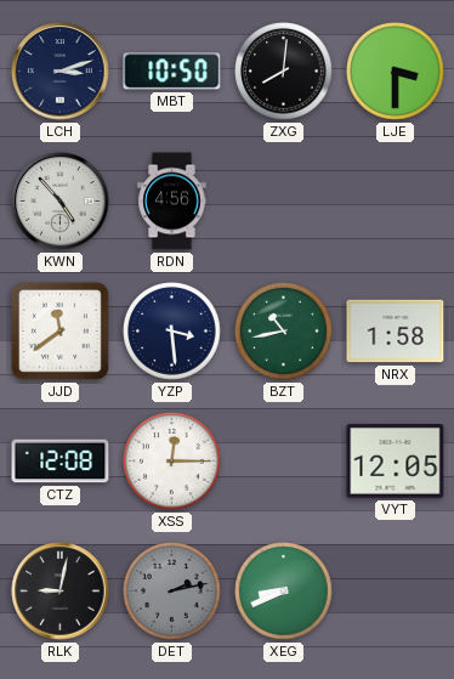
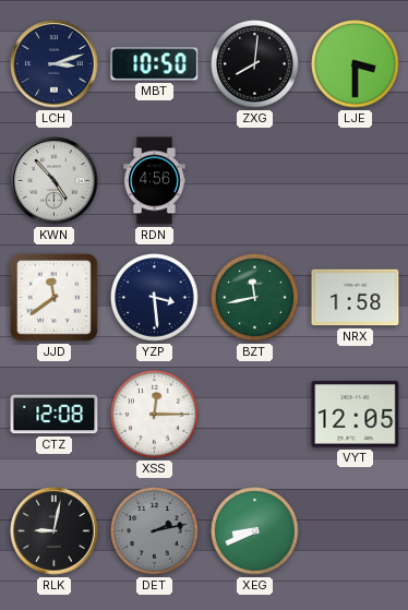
BZT: 10:43 -> 11:43
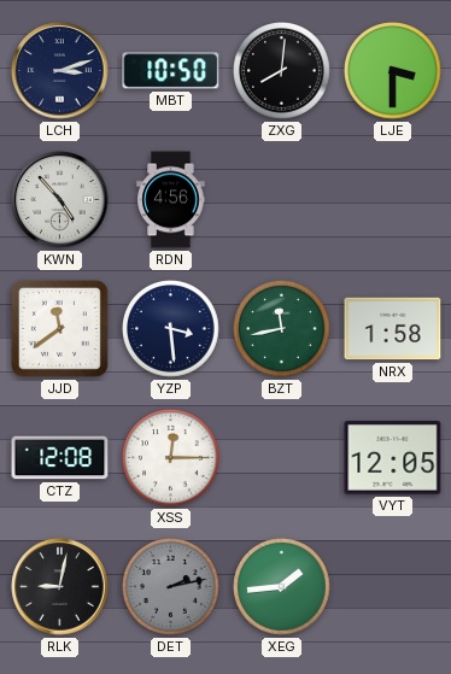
XEG: 8:41 -> 1:44
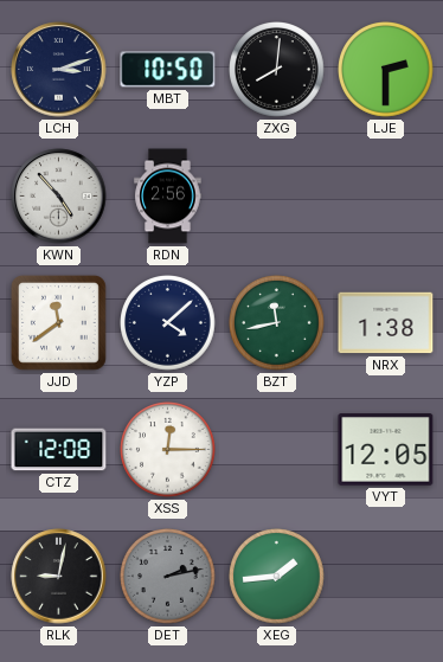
LJE: 3:30 -> 2:30
RDN: 4:56 -> 2:56
YZP: 3:29 -> 4:08
NRX: 1:58 -> 1:38
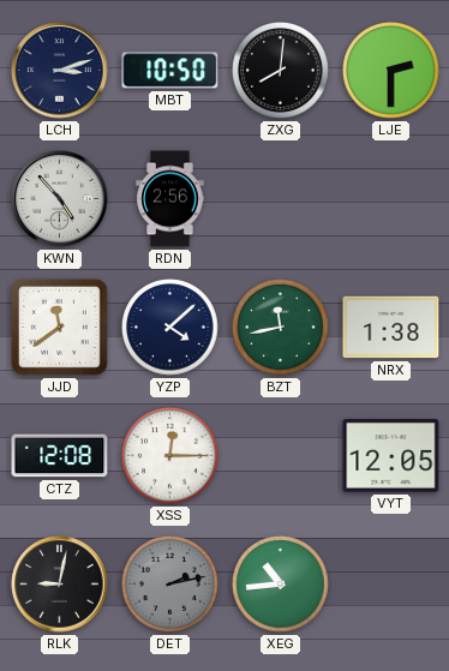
XEG: 1:44 -> 10:44
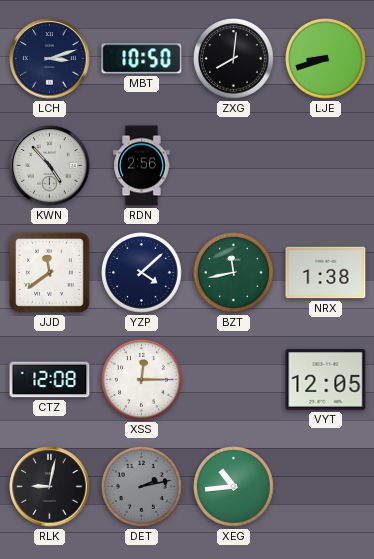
LJE: 2:30 -> 8:42
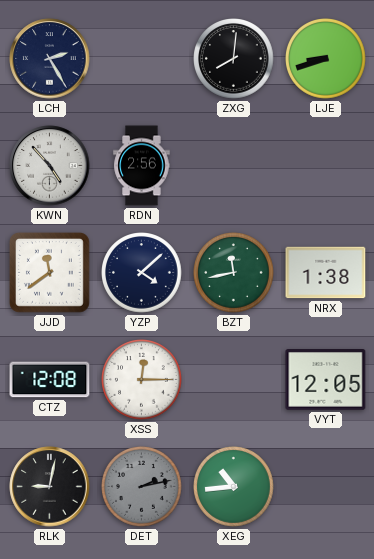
LCH: 3:12 -> 2:25
MBT: 10:50 -> none
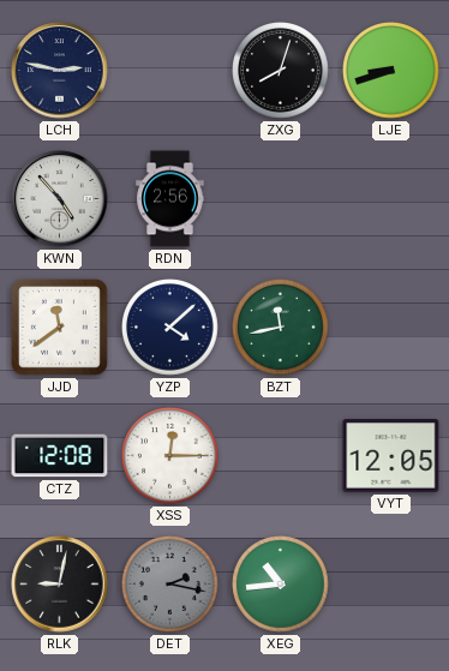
LCH: 2:25 -> 2:47
ZXG: 8:01 -> 8:03
NRX: 1:38 -> none
DET: 2:13 -> 2:17
